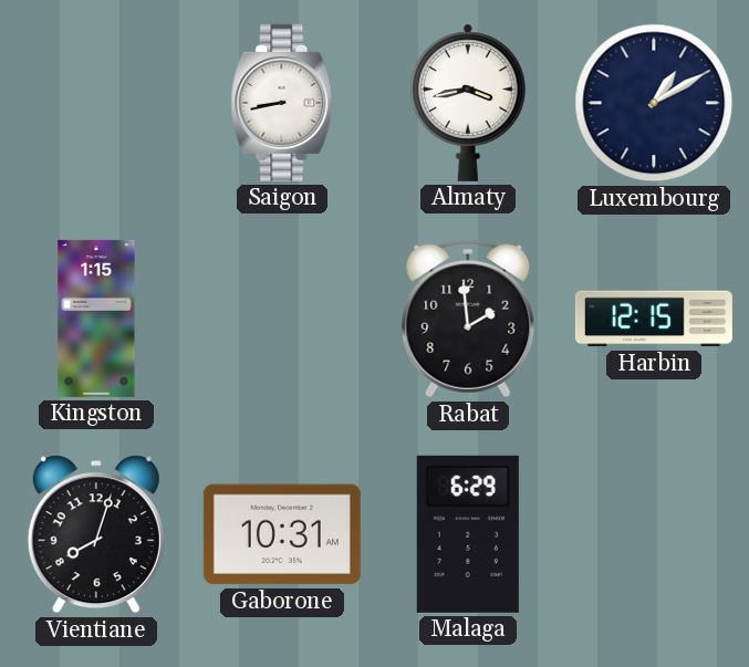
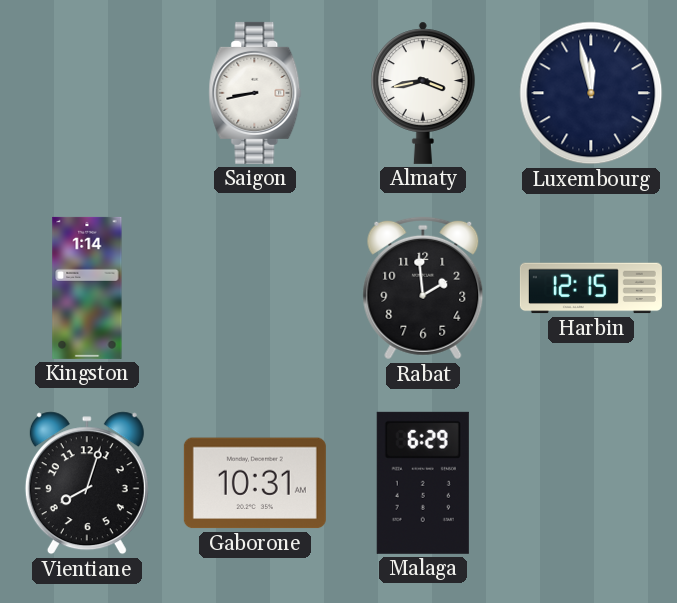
Luxembourg: 1:10 -> 11:58
Kingston: 1:15 -> 1:14
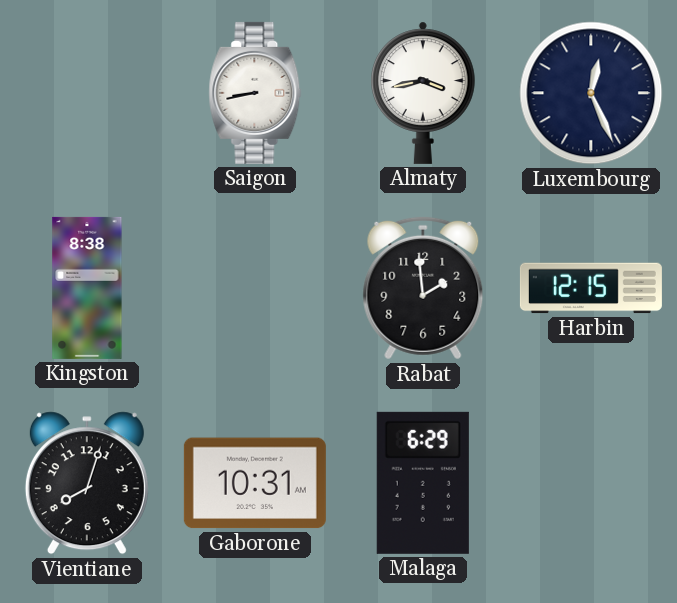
Luxembourg: 11:58 -> 12:26
Kingston: 1:14 -> 8:38
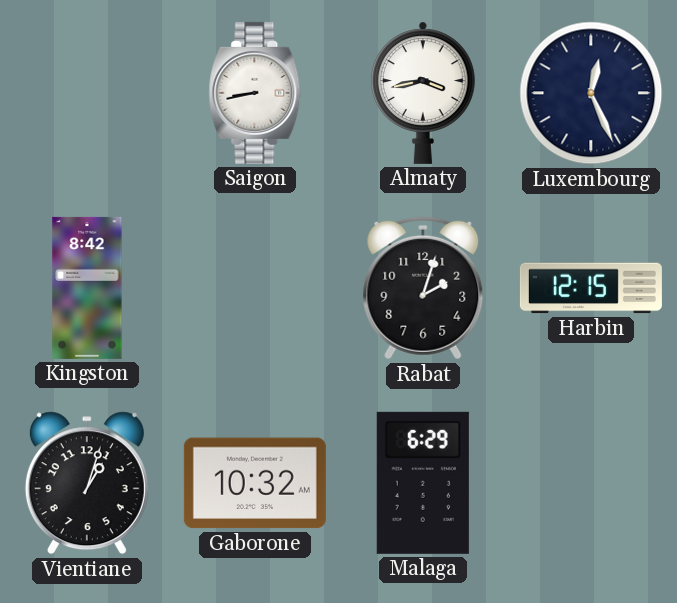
Kingston: 8:38 -> 8:42
Rabat: 1:59 -> 2:03
Vientiane: 8:03 -> 1:03
Gaborone: 10:31 -> 10:32
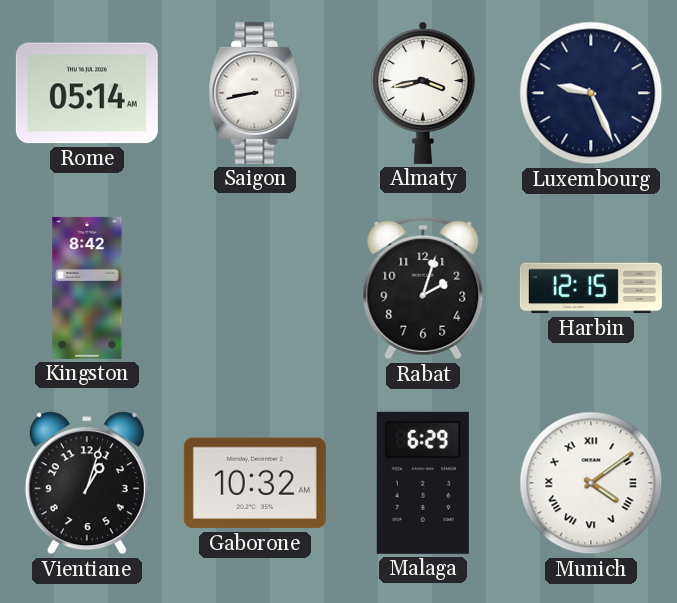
Rome: none -> 05:14
Luxembourg: 12:26 -> 9:26
Munich: none -> 4:09
